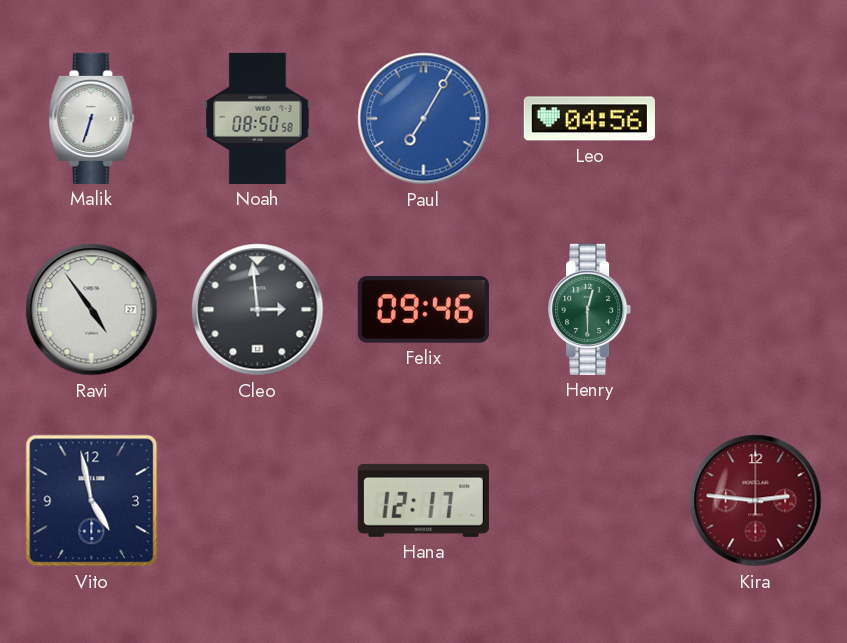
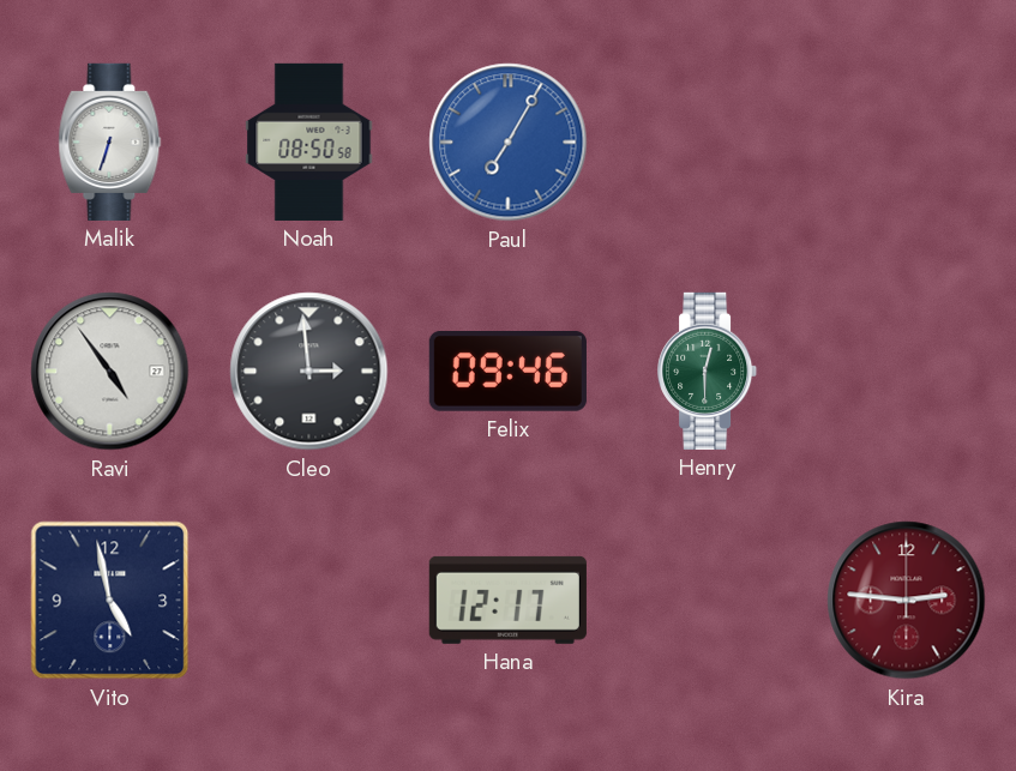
Leo: 04:56 -> none
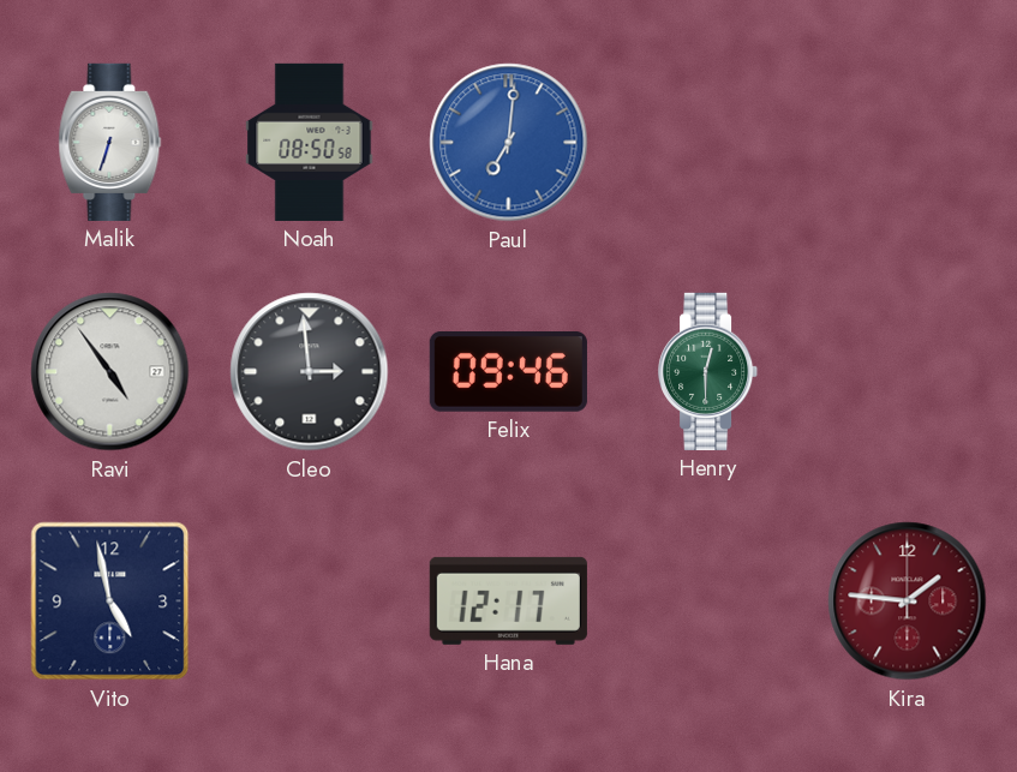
Paul: 7:05 -> 7:01
Kira: 2:46 -> 1:46
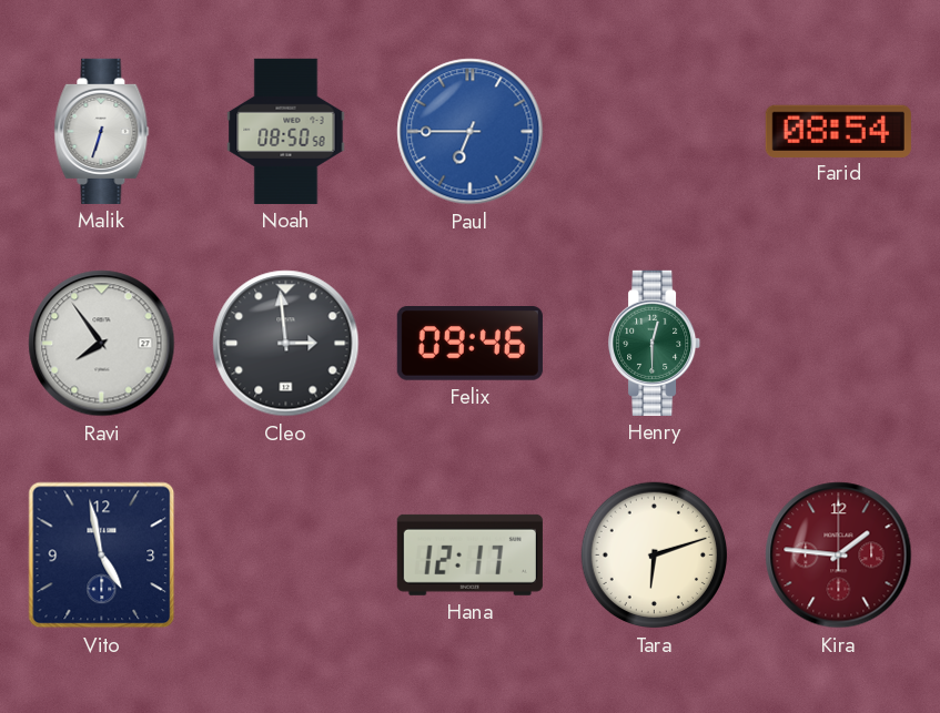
Paul: 7:01 -> 6:45
Farid: none -> 08:54
Ravi: 4:54 -> 7:54
Tara: none -> 6:12
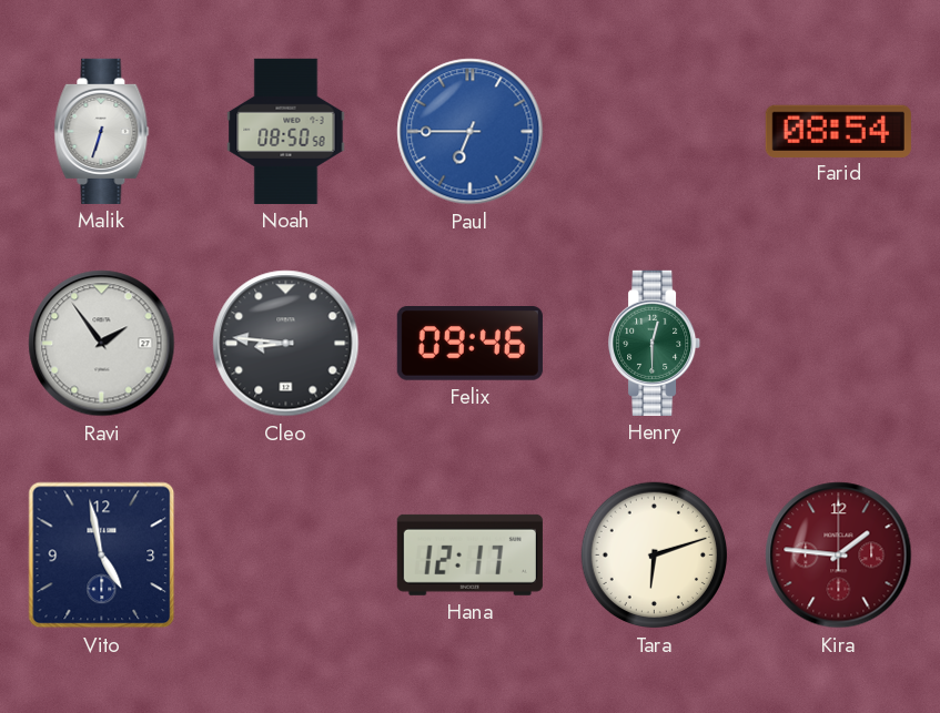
Ravi: 7:54 -> 1:54
Cleo: 2:59 -> 8:46
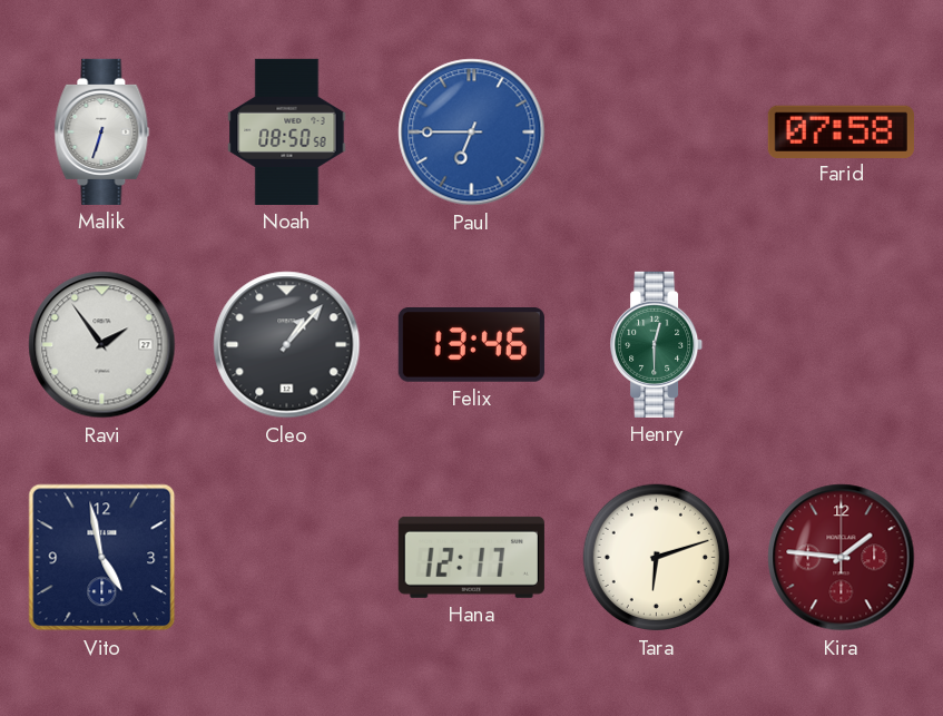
Farid: 08:54 -> 07:58
Cleo: 8:46 -> 1:07
Felix: 09:46 -> 13:46
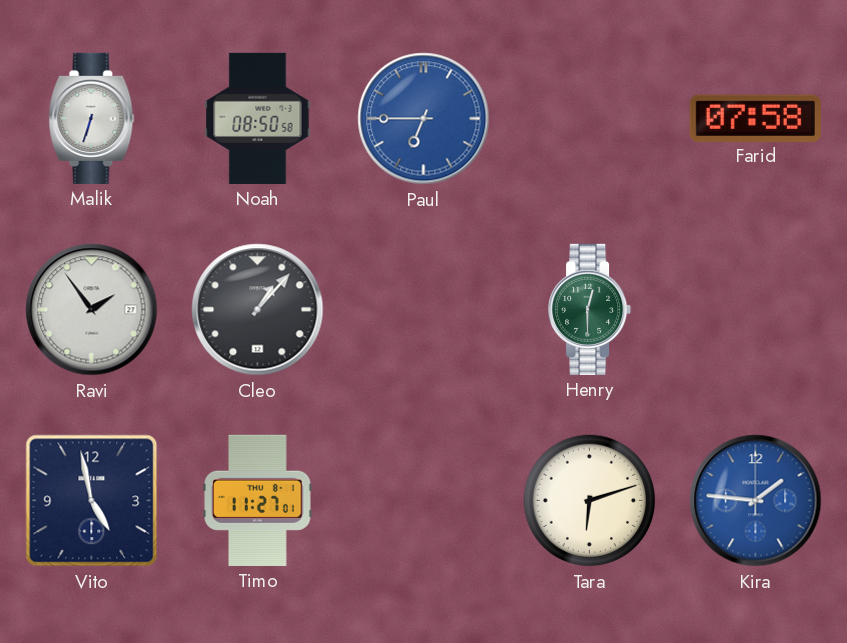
Felix: 13:46 -> none
Timo: none -> 11:27
Hana: 12:17 -> none
Kira dial: burgundy -> blue
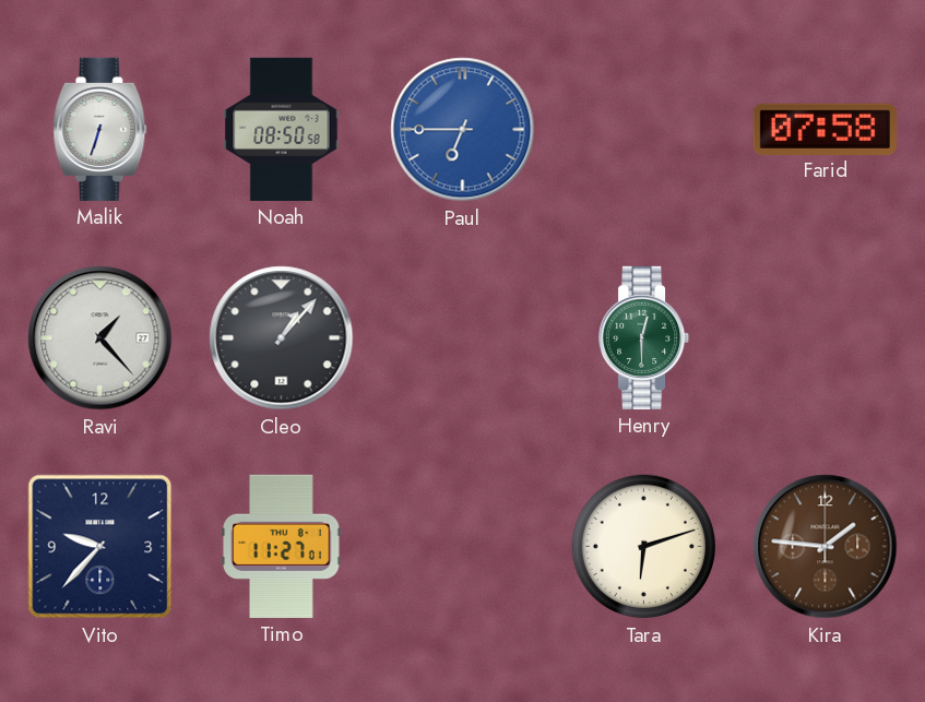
Ravi: 1:54 -> 1:23
Vito: 4:58 -> 9:37
Kira dial: blue -> brown
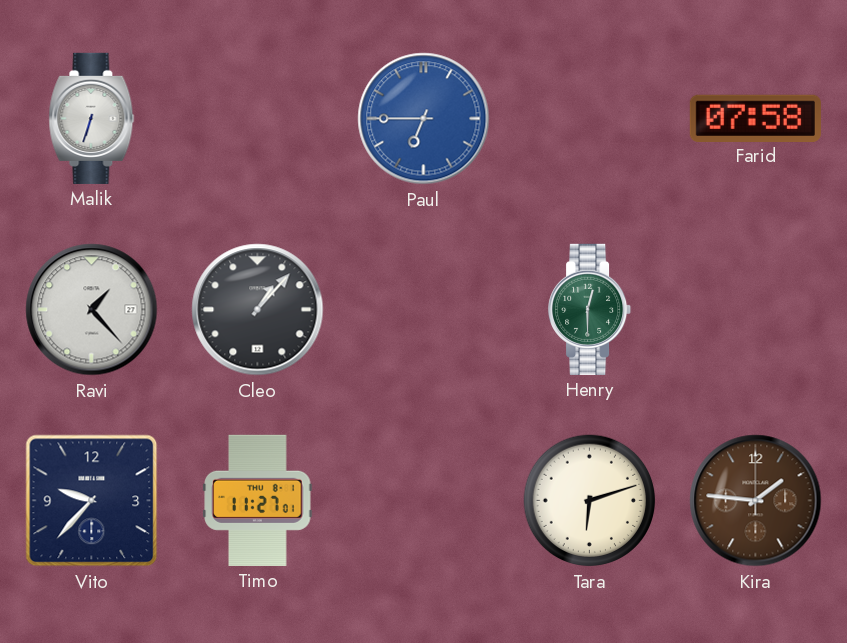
Noah: 08:50 -> none
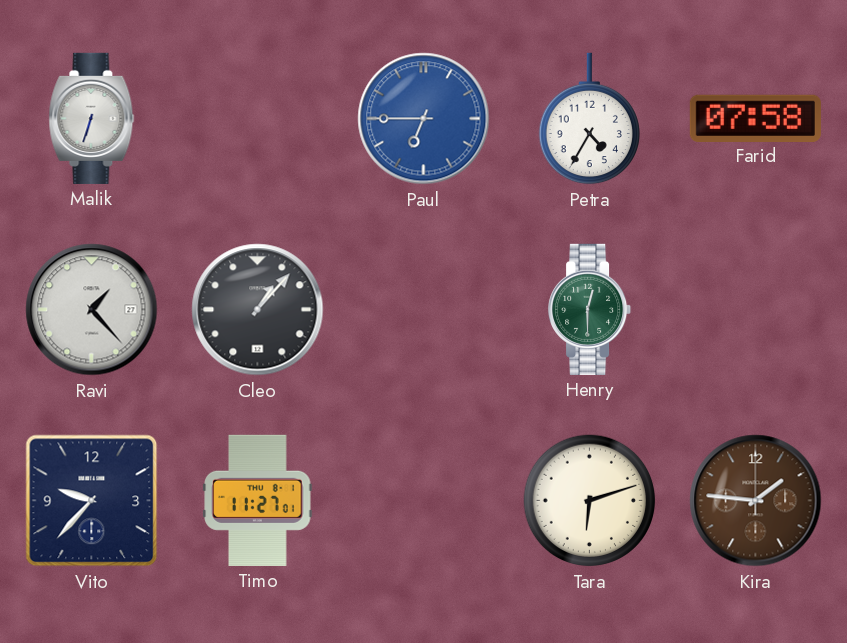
Petra: none -> 4:35
